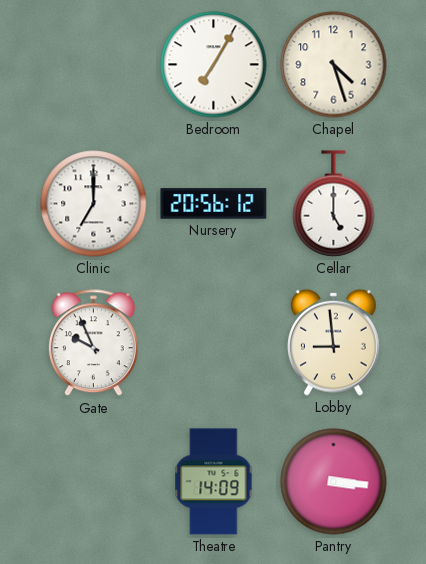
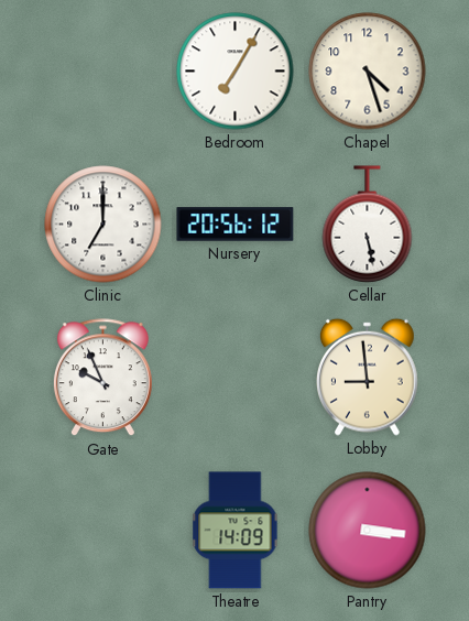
Cellar: 5:00 -> 5:28
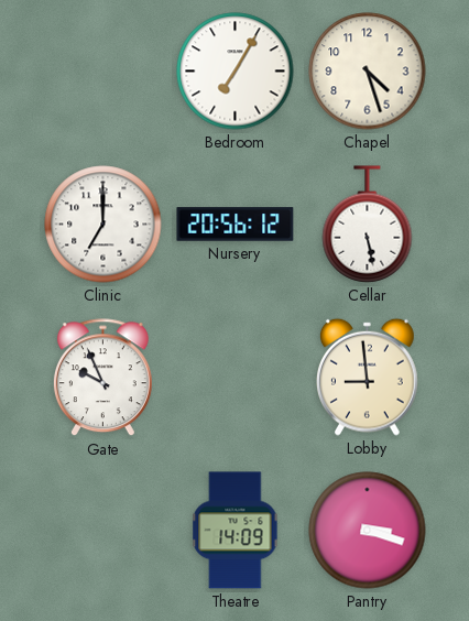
Pantry: 3:16 -> 3:18
